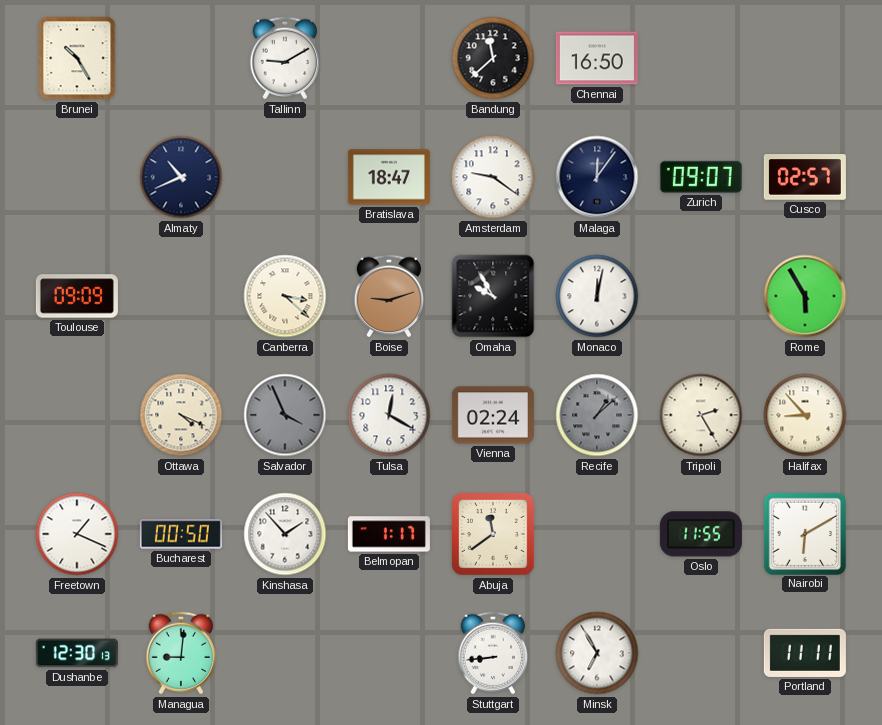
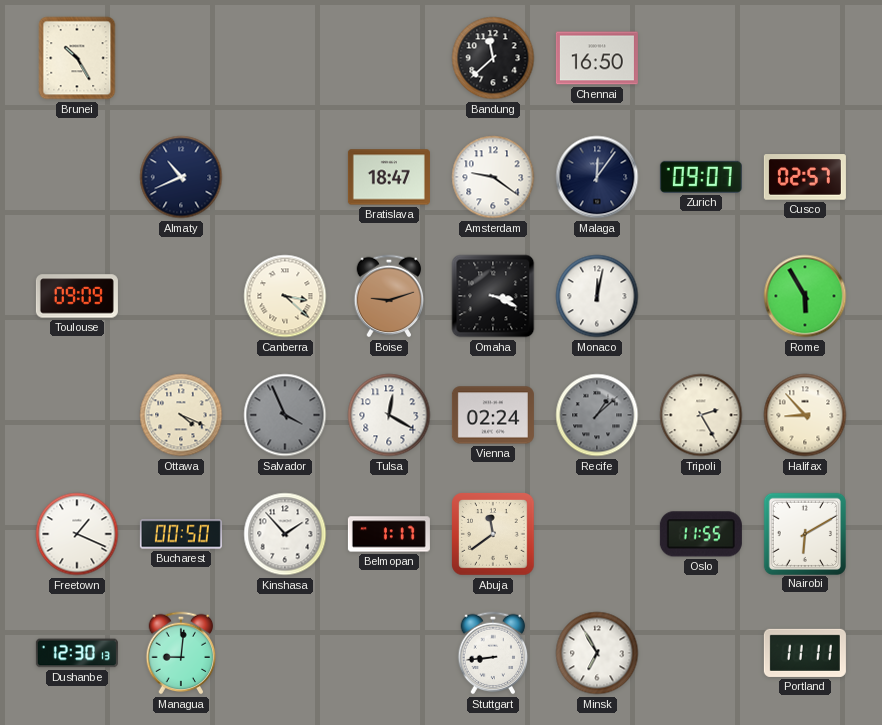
Tallinn: 9:10 -> none
Omaha: 9:55 -> 3:19
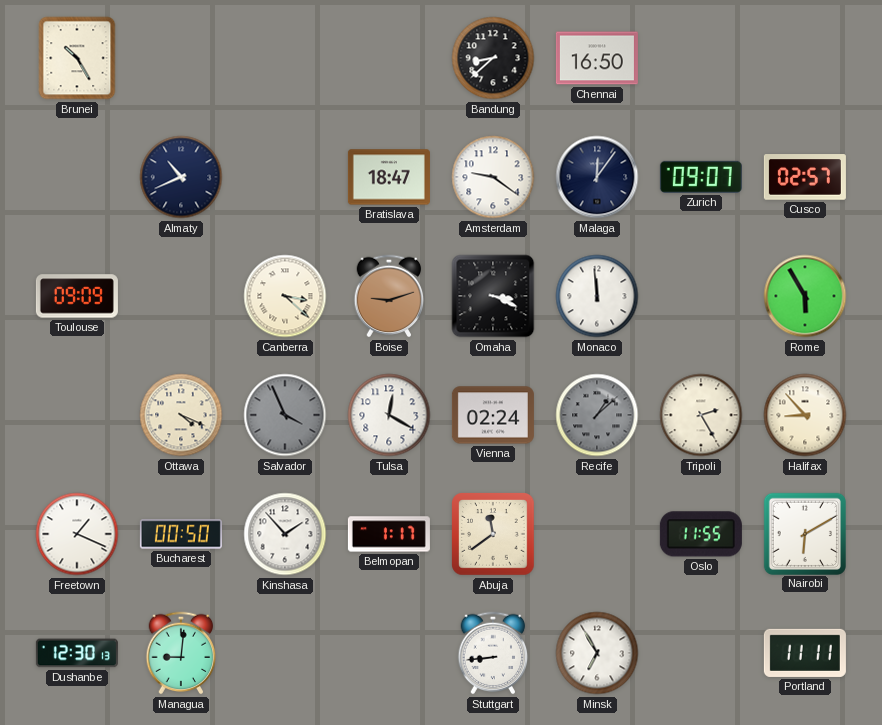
Bandung: 11:38 -> 8:38
Monaco: 12:02 -> 11:59
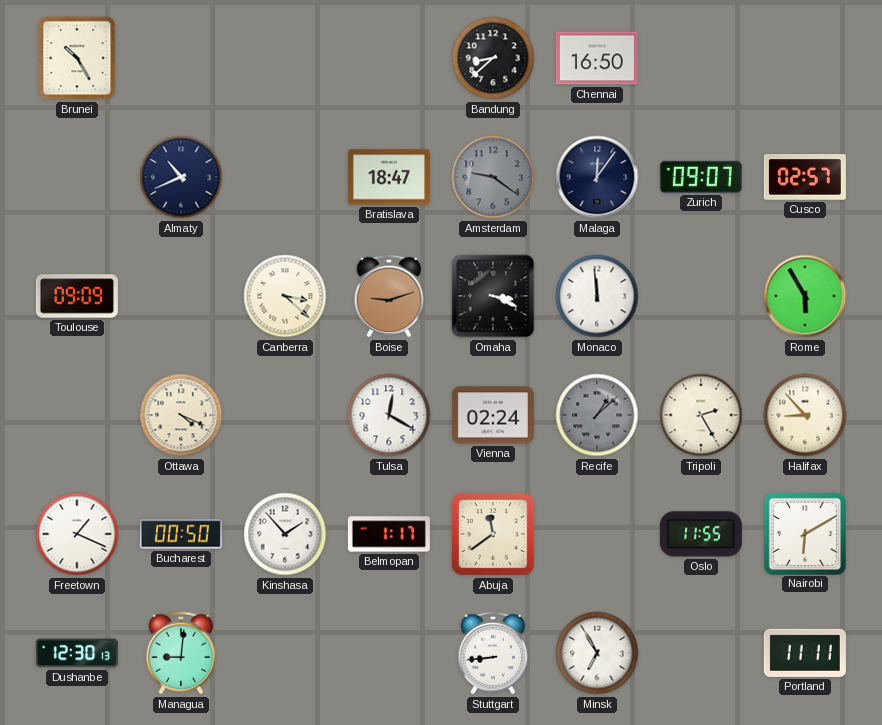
Amsterdam dial: white -> grey
Salvador: 3:56 -> none
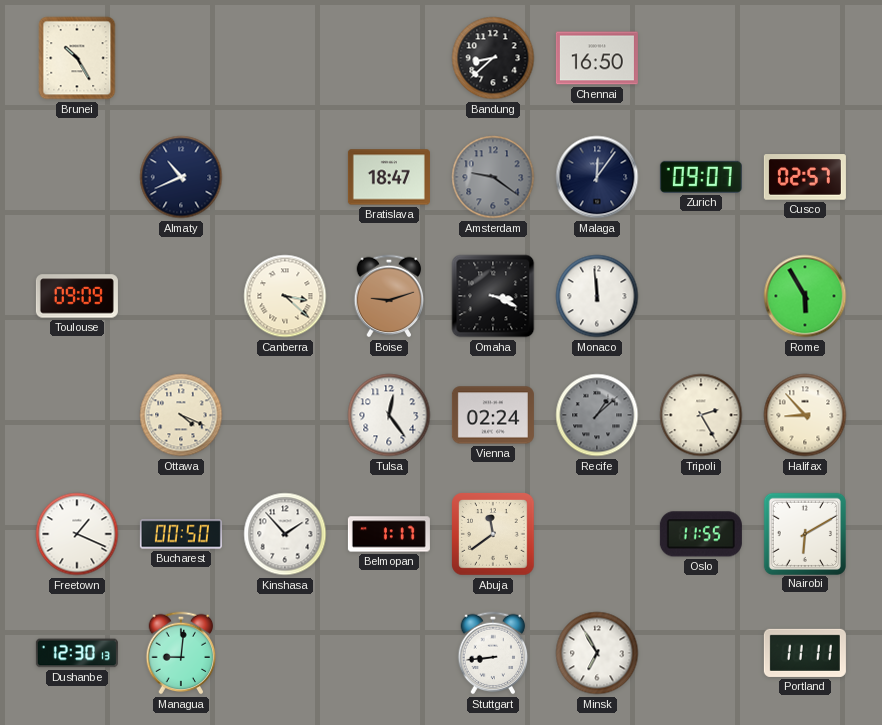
Tulsa: 12:20 -> 12:24
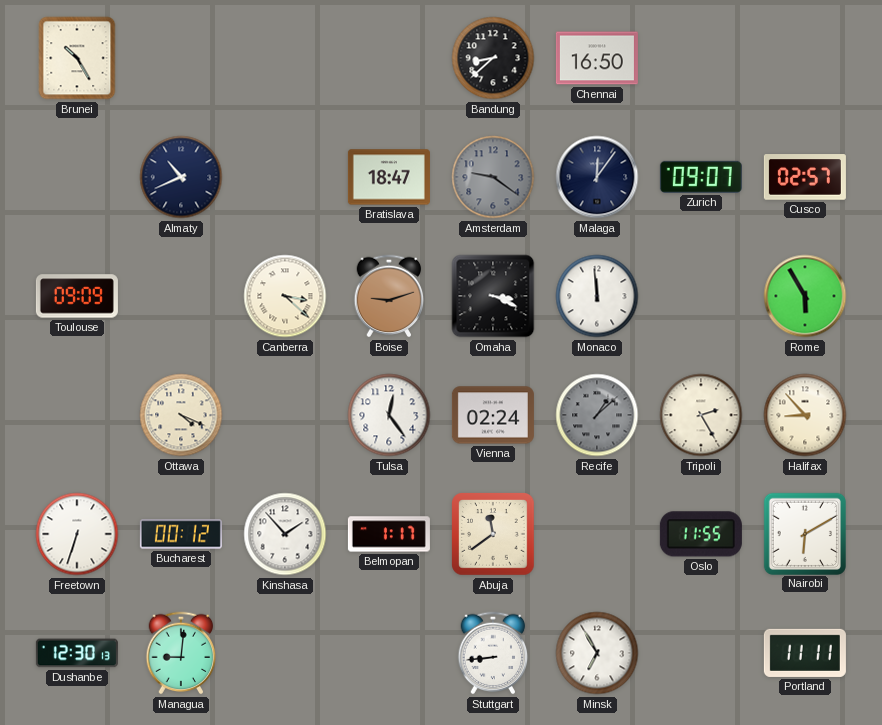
Freetown: 1:19 -> 6:33
Bucharest: 00:50 -> 00:12
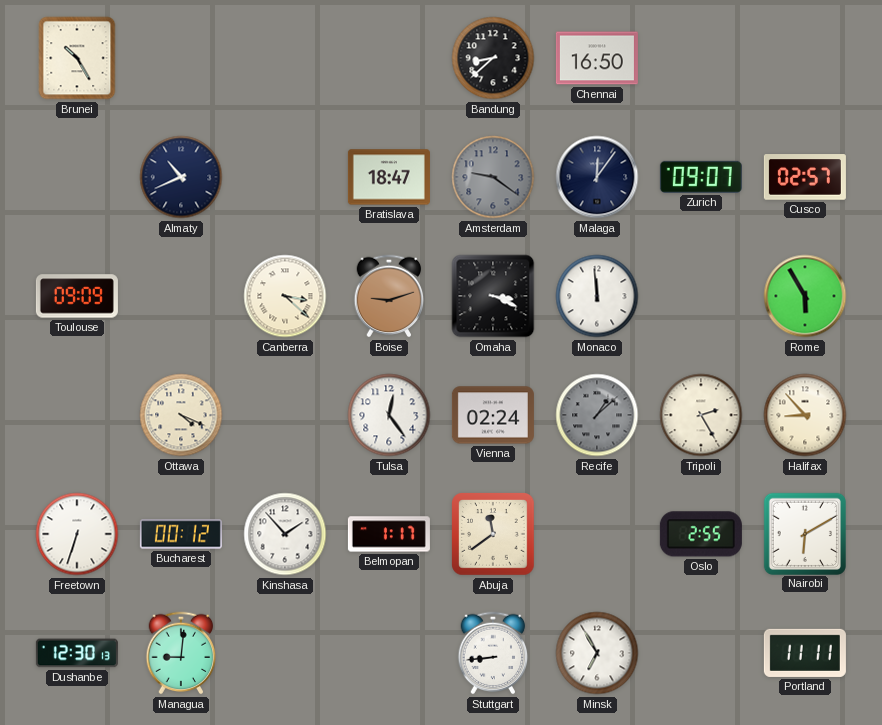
Oslo: 11:55 -> 2:55
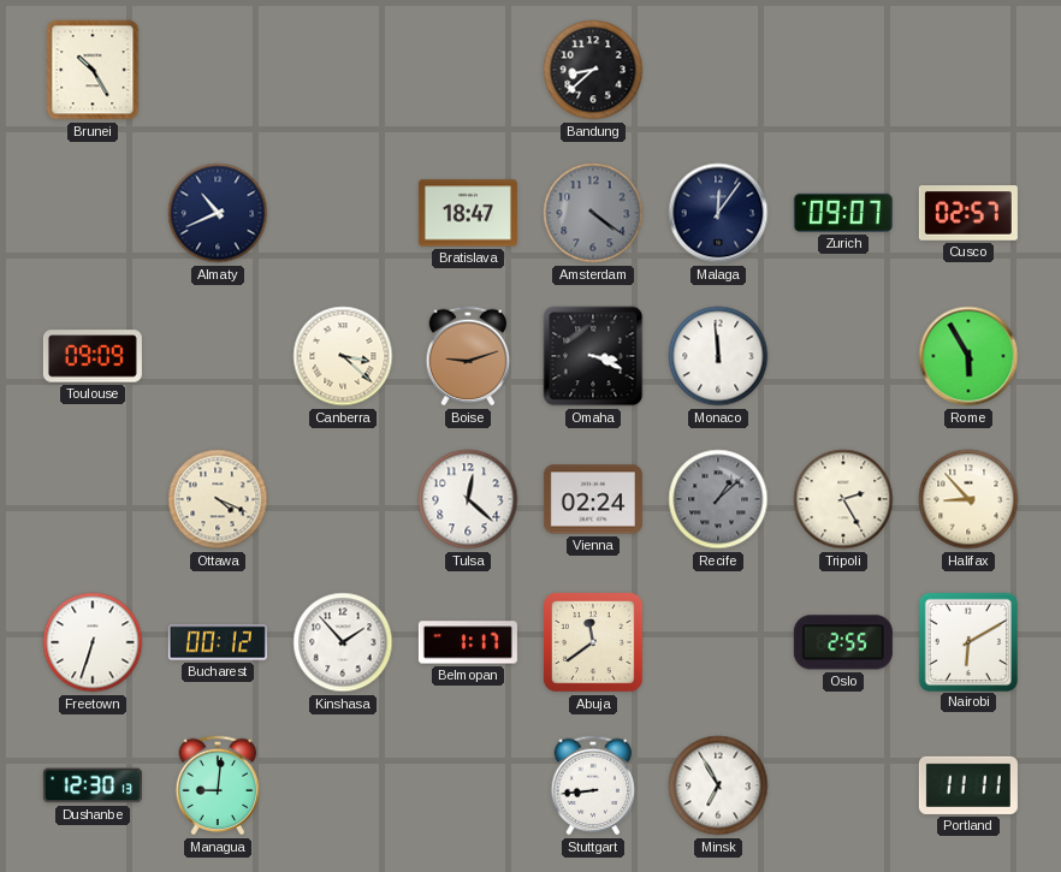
Chennai: 16:50 -> none
Amsterdam: 9:21 -> 4:21
Tulsa: 12:24 -> 12:22
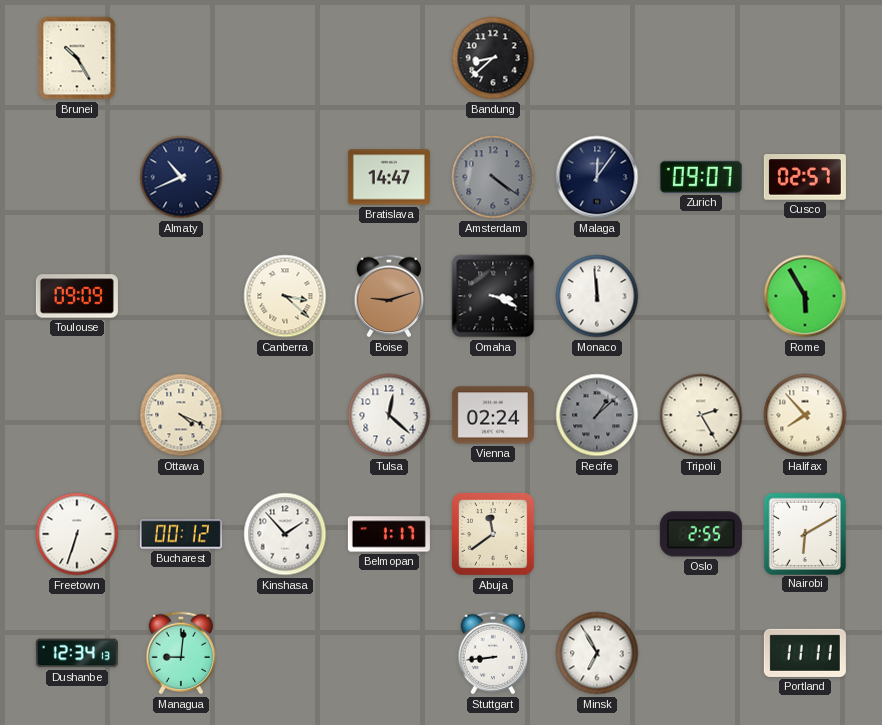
Bratislava: 18:47 -> 14:47
Halifax: 8:53 -> 7:53
Dushanbe: 12:30 -> 12:34
